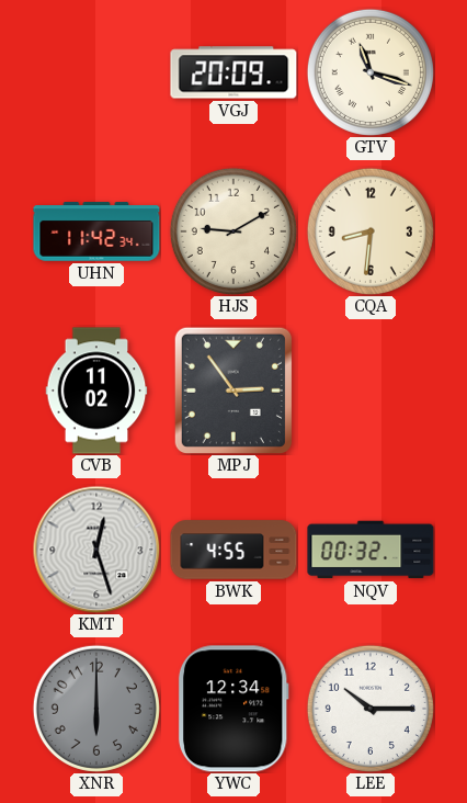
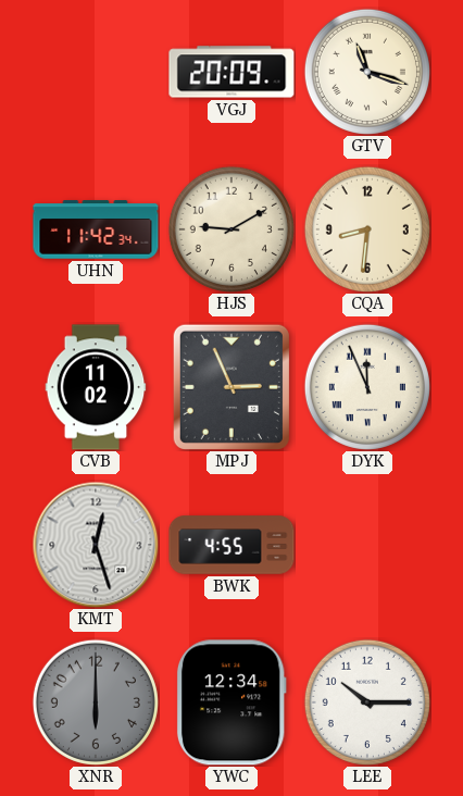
MPJ: 2:54 -> 2:56
DYK: none -> 11:56
NQV: 00:32 -> none
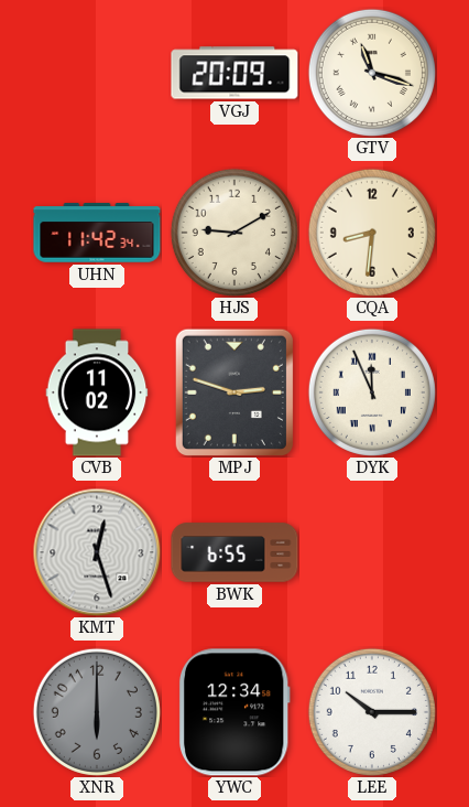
MPJ: 2:56 -> 2:48
BWK: 4:55 -> 6:55
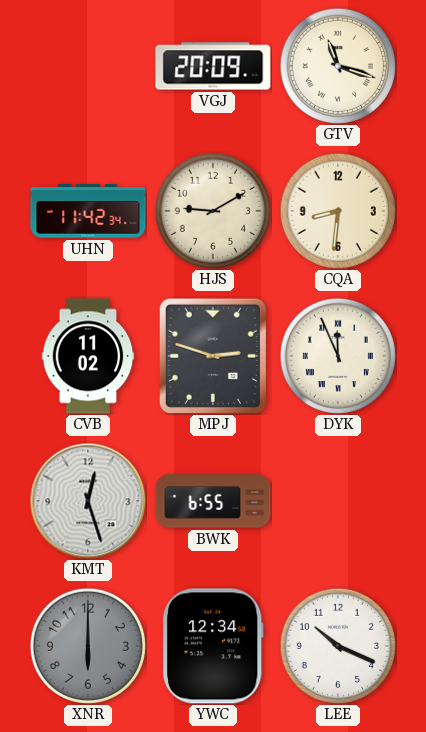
LEE: 10:15 -> 10:19
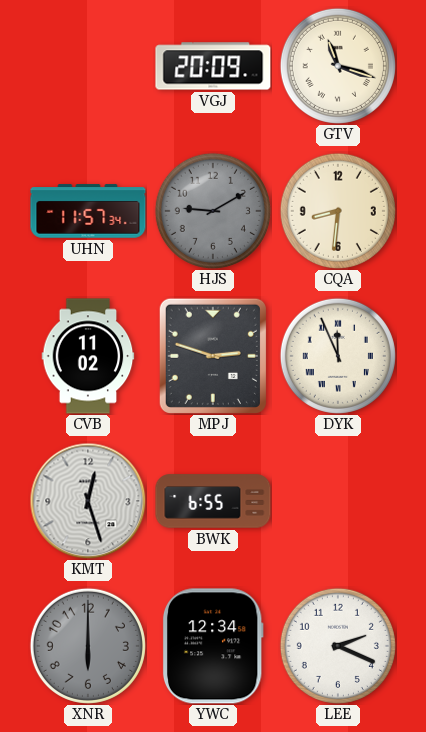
UHN: 11:42 -> 11:57
HJS dial: cream -> grey
LEE: 10:19 -> 2:19
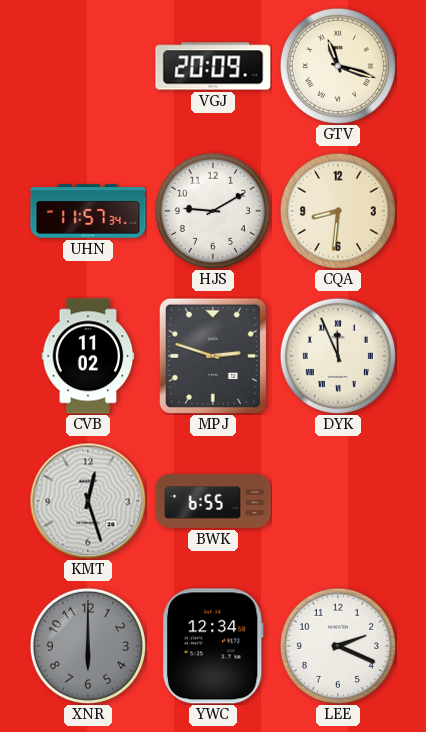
HJS dial: grey -> white
